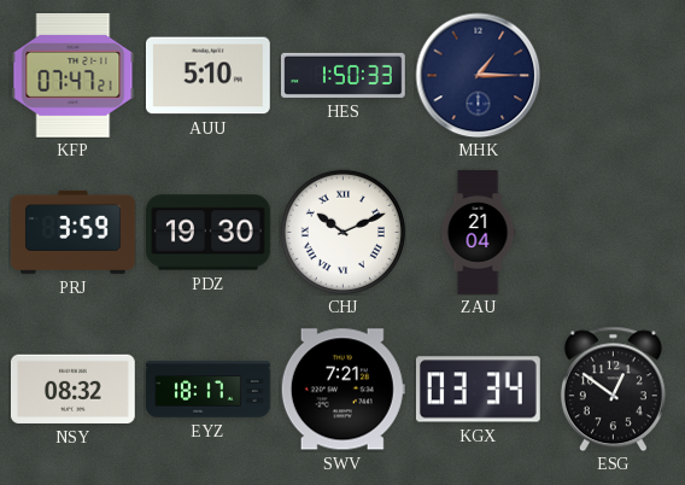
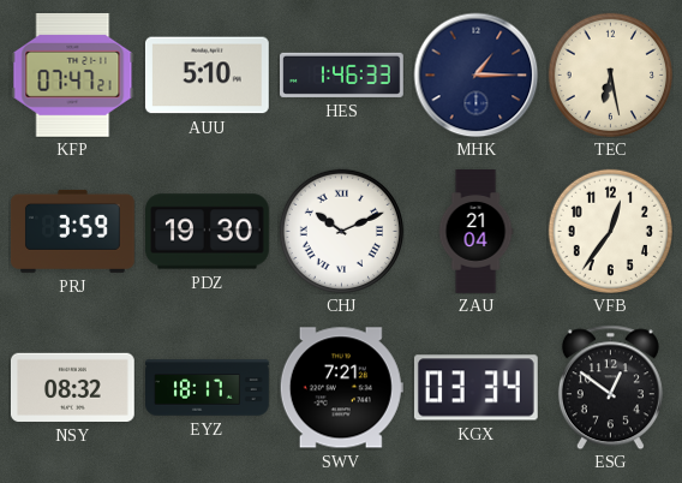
HES: 1:50 -> 1:46
TEC: none -> 6:28
VFB: none -> 12:36
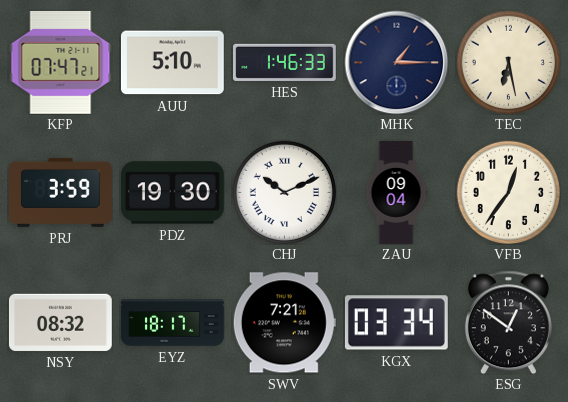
ZAU: 21:04 -> 09:04
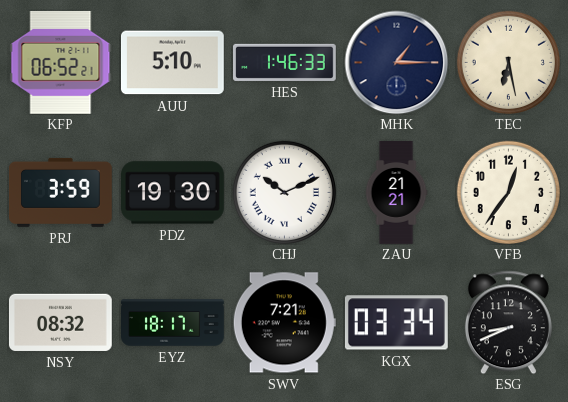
KFP: 07:47 -> 06:52
ZAU: 09:04 -> 21:21
ESG: 12:51 -> 8:41
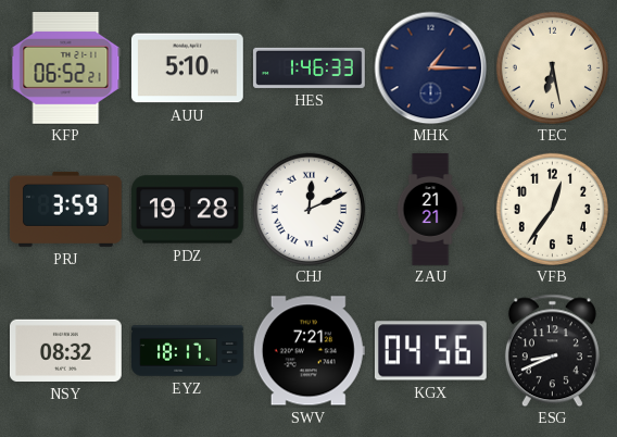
PDZ: 19:30 -> 19:28
CHJ: 10:11 -> 12:11
KGX: 03:34 -> 04:56
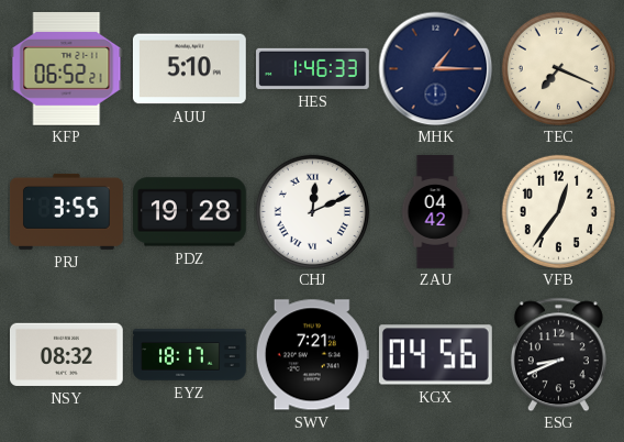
TEC: 6:28 -> 7:19
PRJ: 3:59 -> 3:55
ZAU: 21:21 -> 04:42
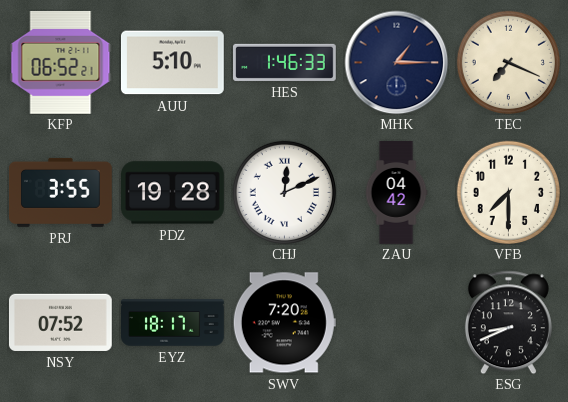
VFB: 12:36 -> 7:30
NSY: 08:32 -> 07:52
SWV: 7:21 -> 7:20
KGX: 04:56 -> none
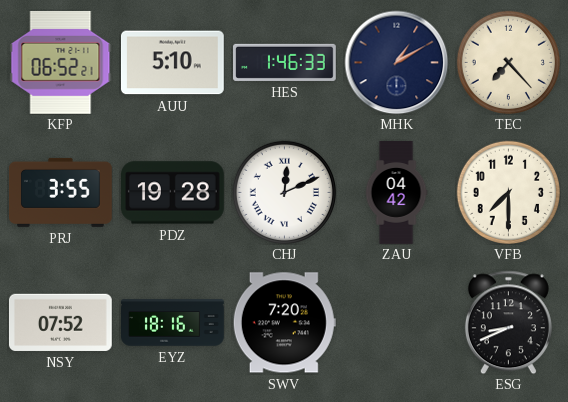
MHK: 1:15 -> 1:10
TEC: 7:19 -> 7:23
EYZ: 18:17 -> 18:16
